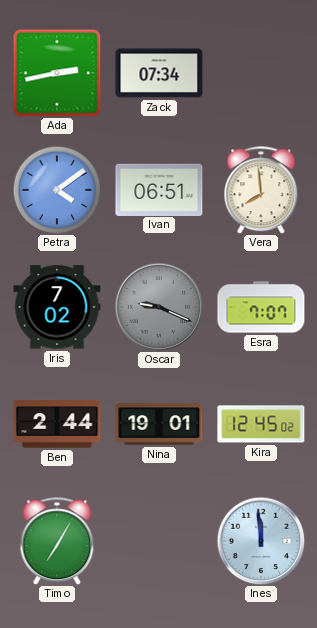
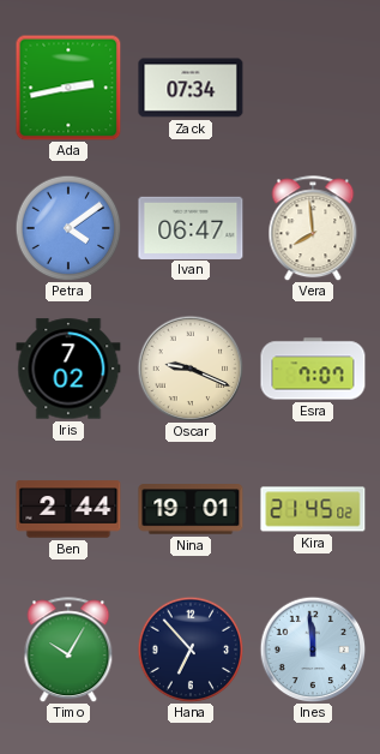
Ivan: 06:51 -> 06:47
Oscar dial: grey -> cream
Kira: 12:45 -> 21:45
Timo: 7:05 -> 10:05
Hana: none -> 6:53
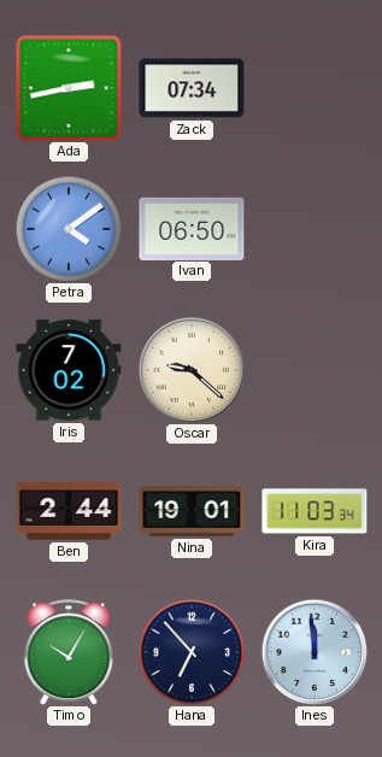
Ivan: 06:47 -> 06:50
Vera: 7:59 -> none
Oscar: 9:19 -> 9:22
Esra: 7:07 -> none
Kira: 21:45 -> 11:03
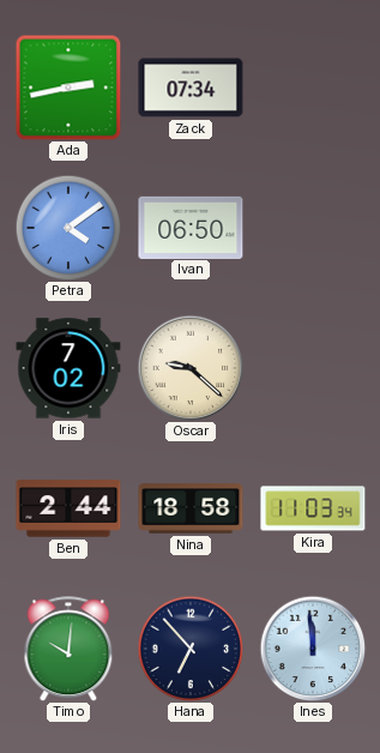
Nina: 19:01 -> 18:58
Timo: 10:05 -> 10:01
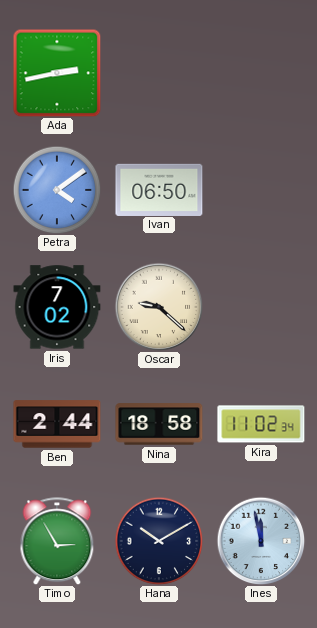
Zack: 07:34 -> none
Kira: 11:03 -> 11:02
Timo: 10:01 -> 2:55
Hana: 6:53 -> 10:10
Ines: 11:59 -> 11:58
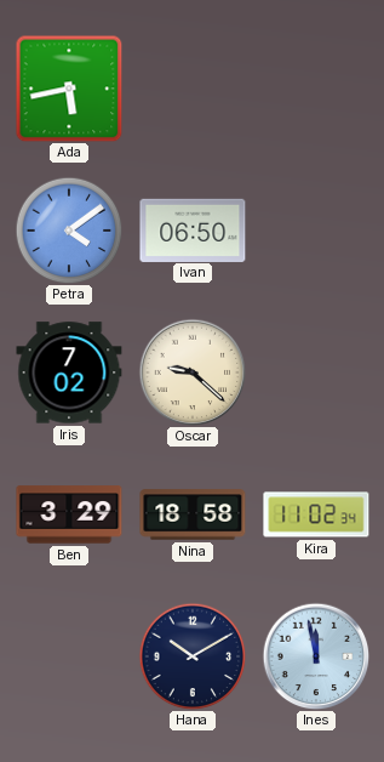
Ada: 2:43 -> 5:43
Ben: 2:44 -> 3:29
Timo: 2:55 -> none
